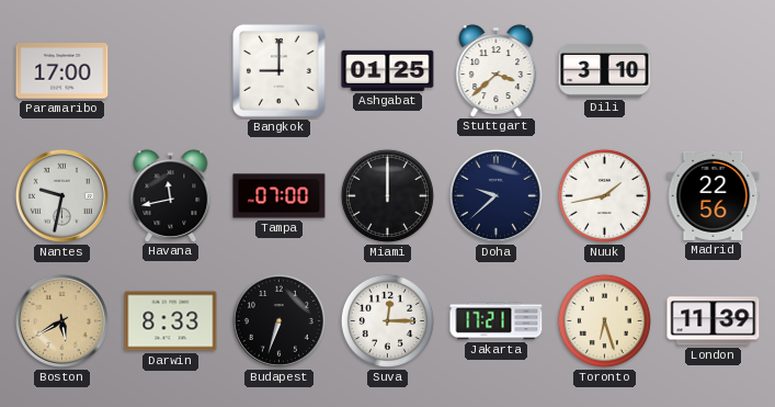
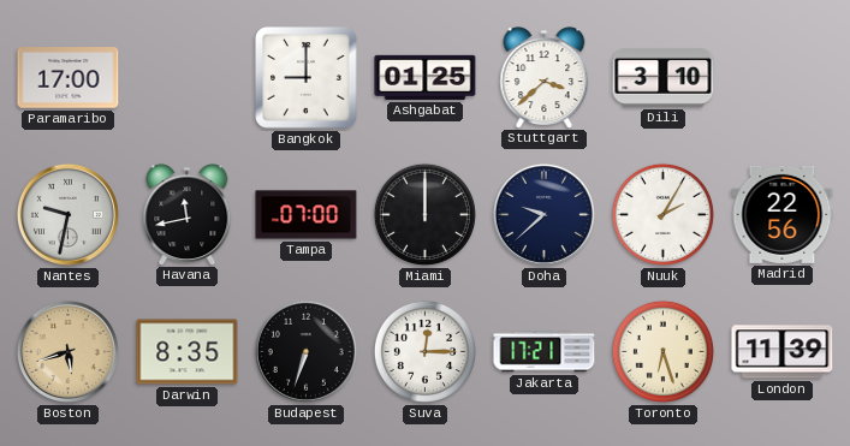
Nuuk: 1:43 -> 2:05
Boston: 5:40 -> 5:42
Darwin: 8:33 -> 8:35
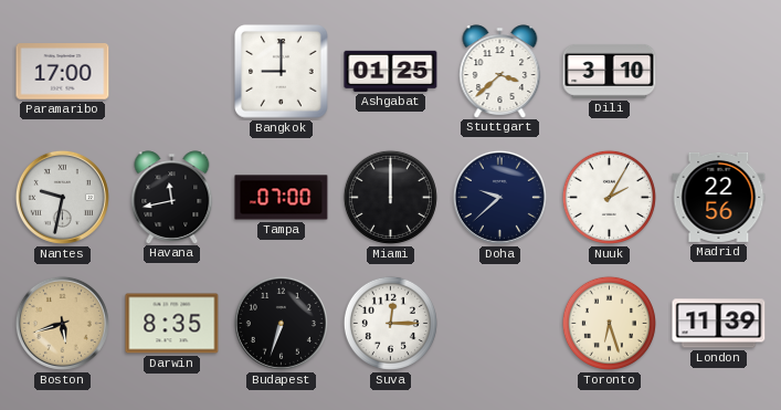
Jakarta: 17:21 -> none
